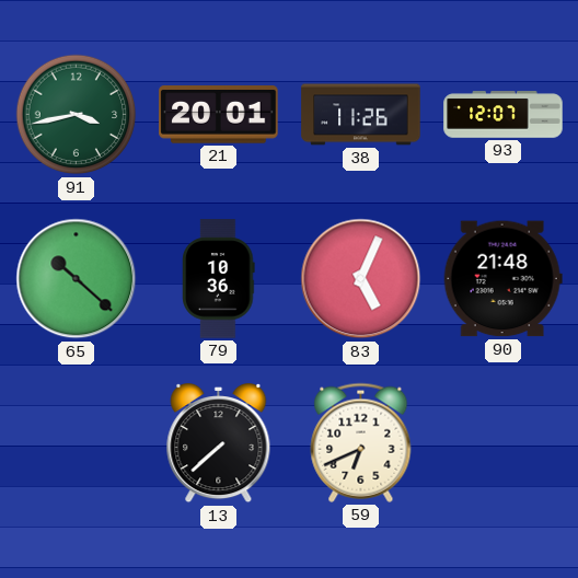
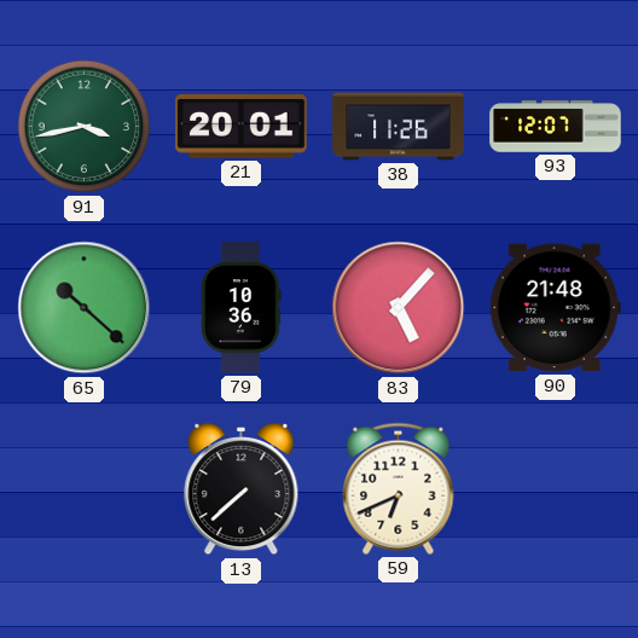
83: 5:04 -> 5:07
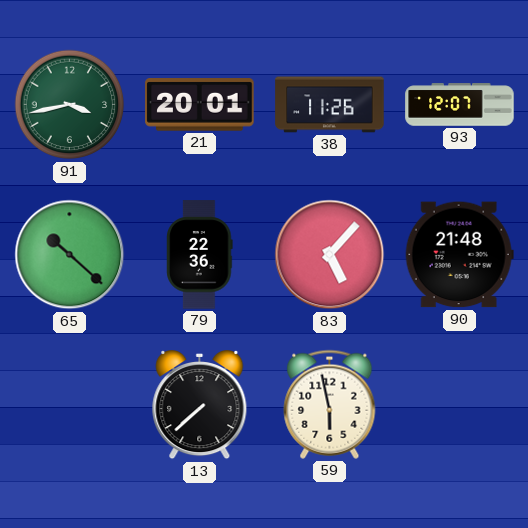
79: 10:36 -> 22:36
59: 6:41 -> 5:58
